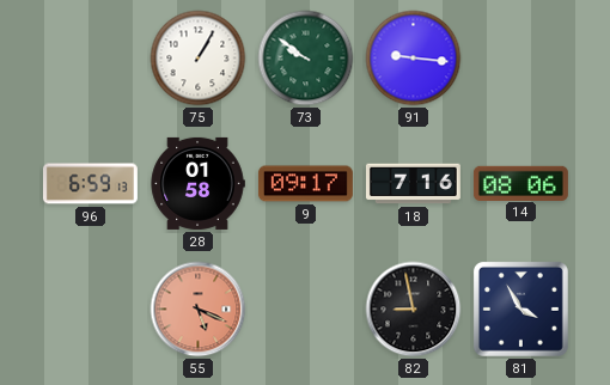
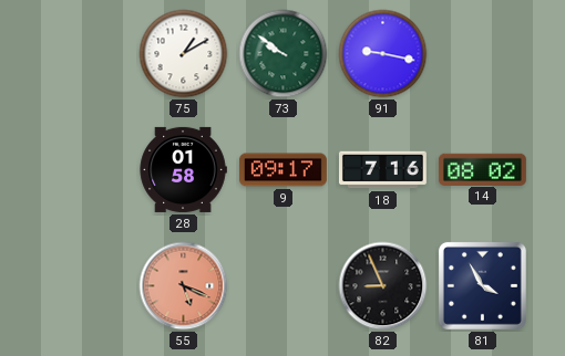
75: 1:05 -> 1:10
91: 9:16 -> 9:17
96: 6:59 -> none
14: 08:06 -> 08:02
82: 8:58 -> 8:56
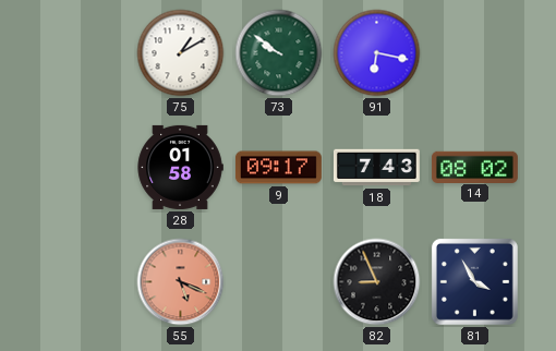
91: 9:17 -> 6:17
18: 7:16 -> 7:43
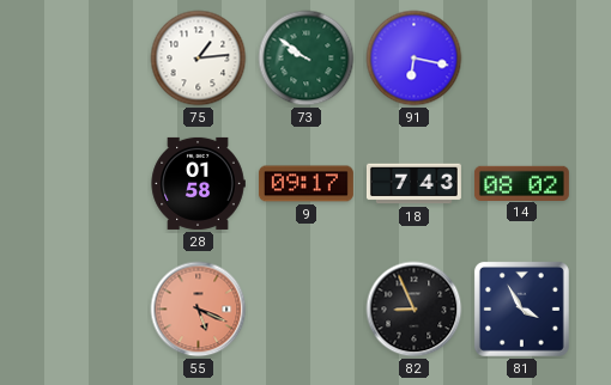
75: 1:10 -> 1:14
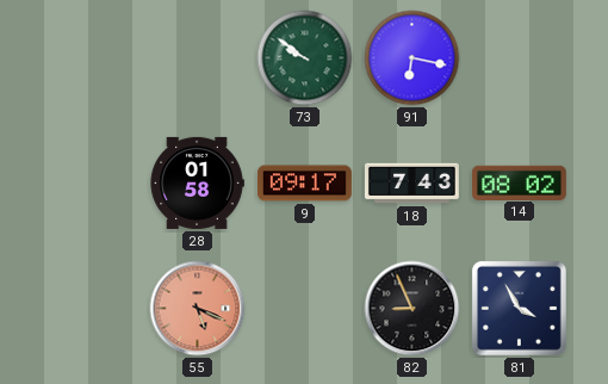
75: 1:14 -> none
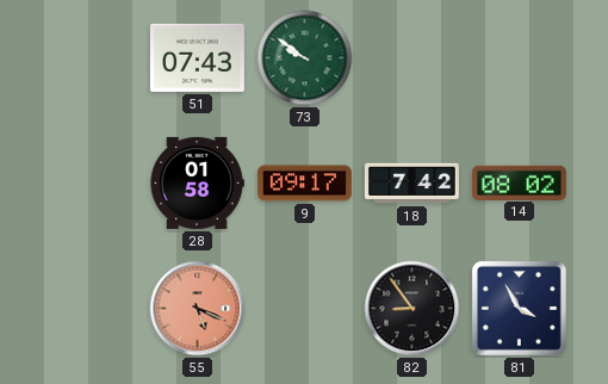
51: none -> 07:43
91: 6:17 -> none
18: 7:43 -> 7:42
82: 8:56 -> 8:54
